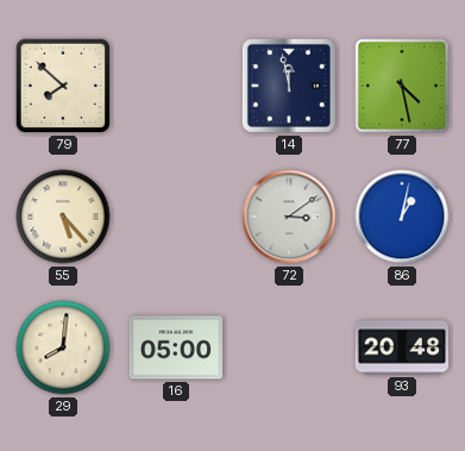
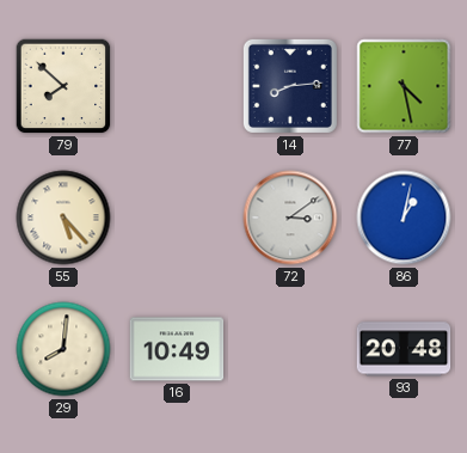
14: 11:58 -> 8:14
16: 05:00 -> 10:49
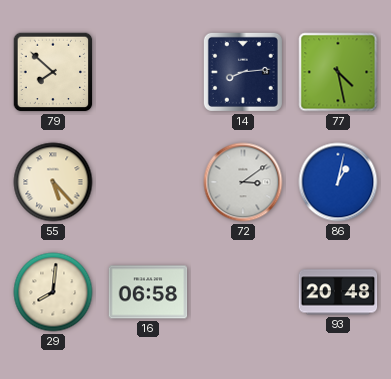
16: 10:49 -> 06:58
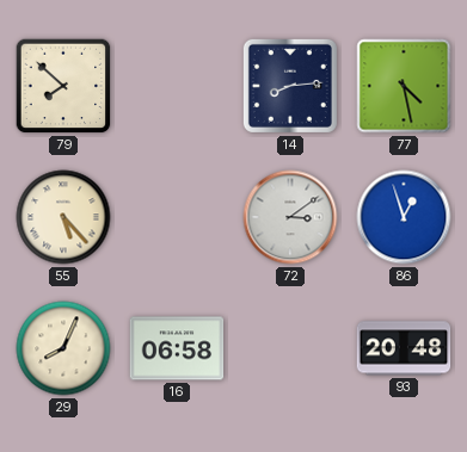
86: 1:02 -> 12:57
29: 8:01 -> 8:04
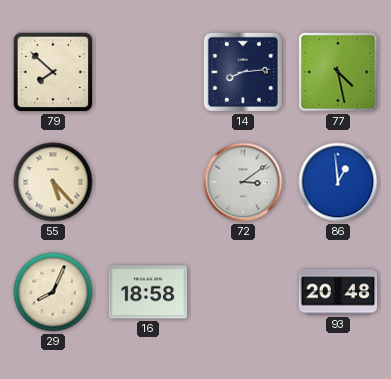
86: 12:57 -> 12:59
16: 06:58 -> 18:58
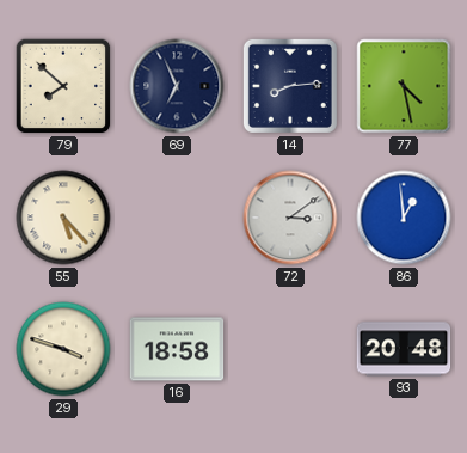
69: none -> 6:56
29: 8:04 -> 3:48
